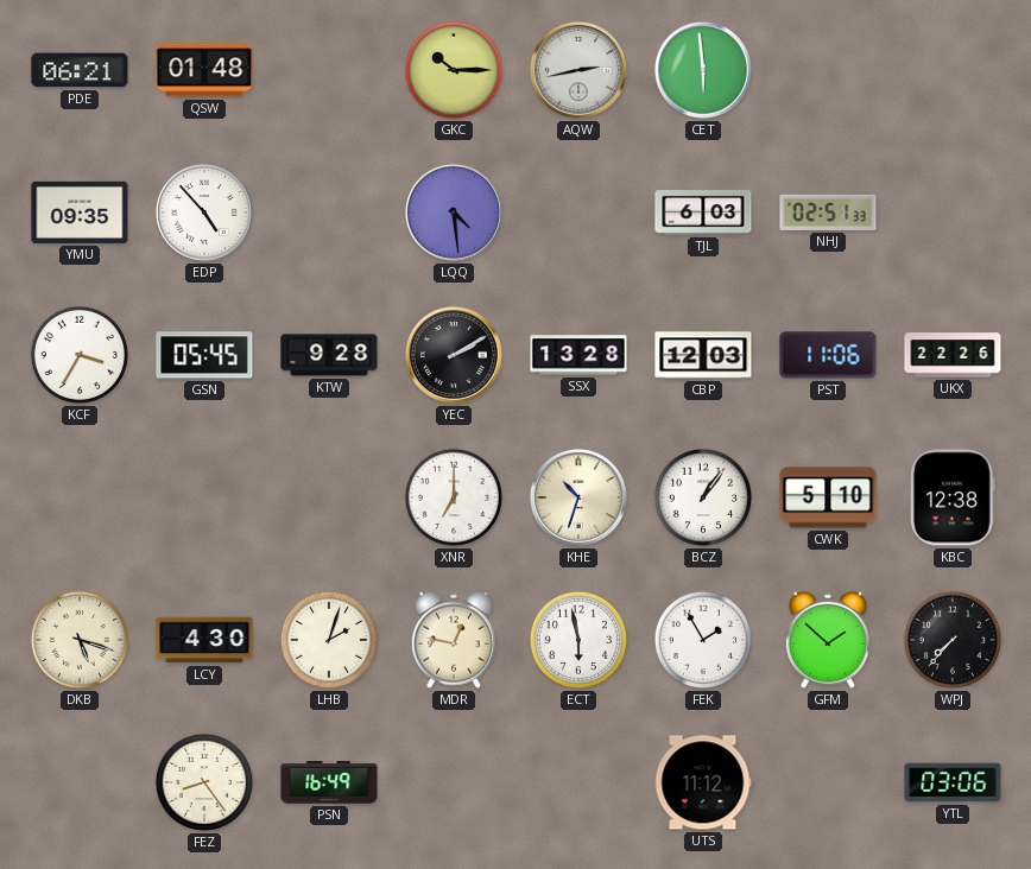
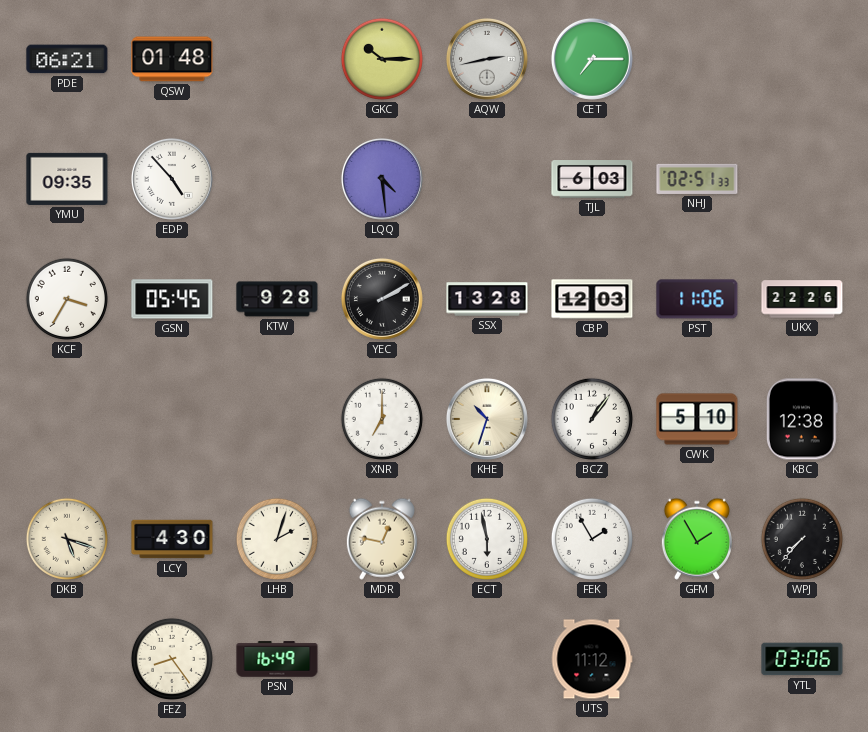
CET: 5:59 -> 7:15
GFM: 1:52 -> 1:55
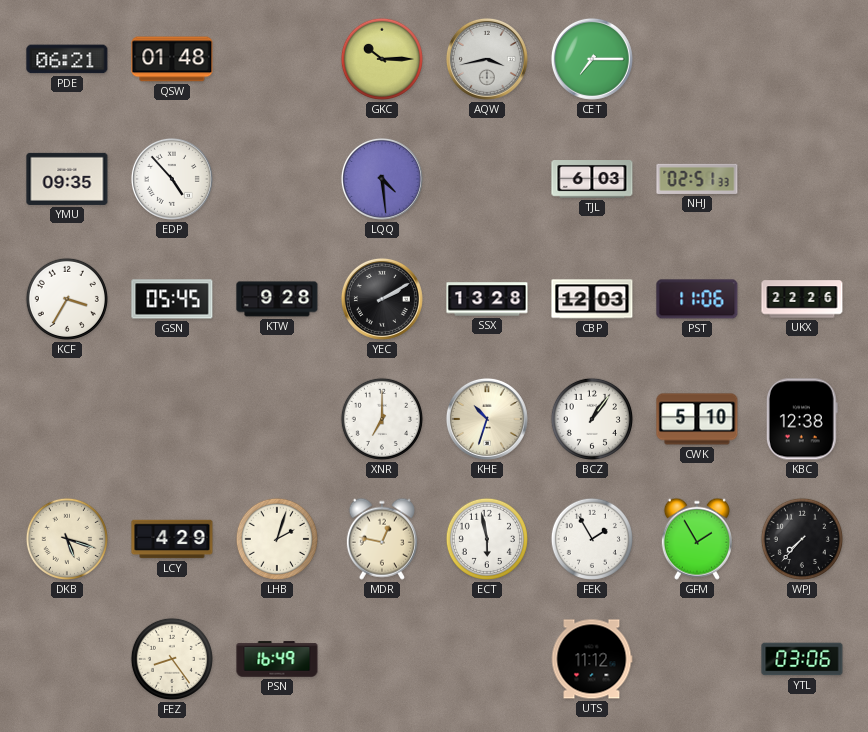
AQW: 2:43 -> 3:43
LCY: 4:30 -> 4:29
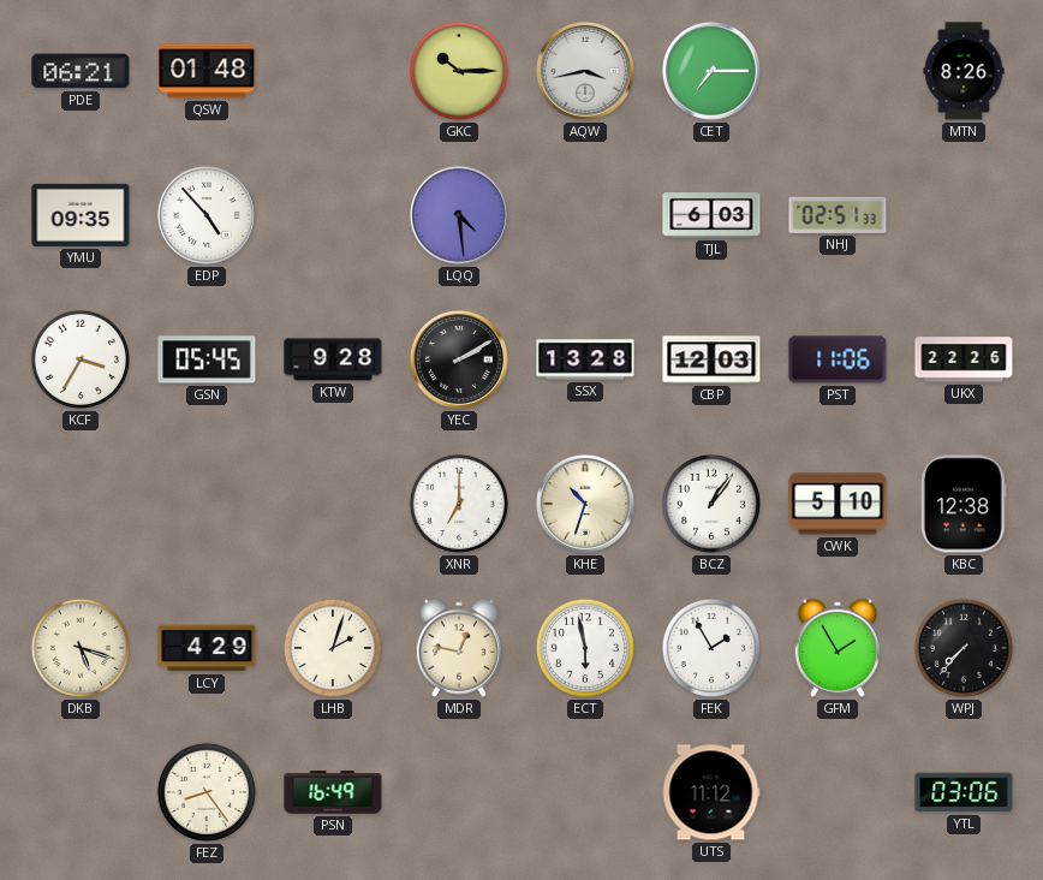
MTN: none -> 8:26
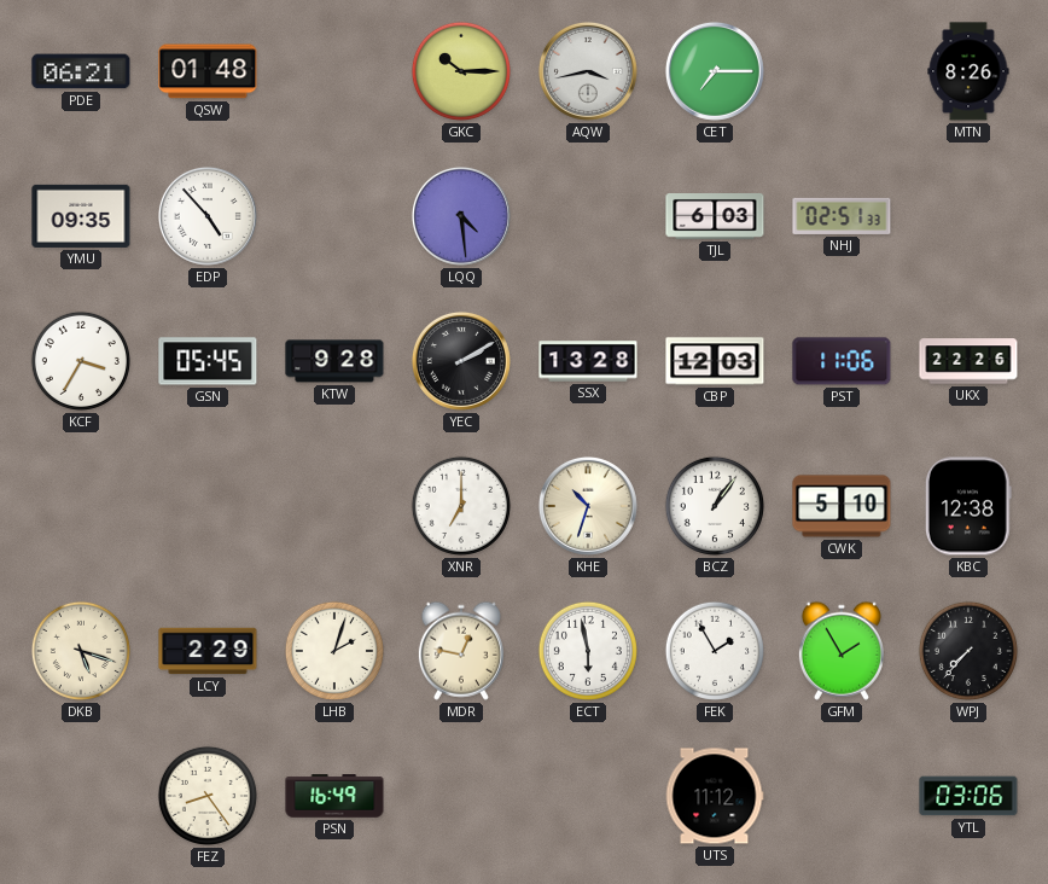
LCY: 4:29 -> 2:29
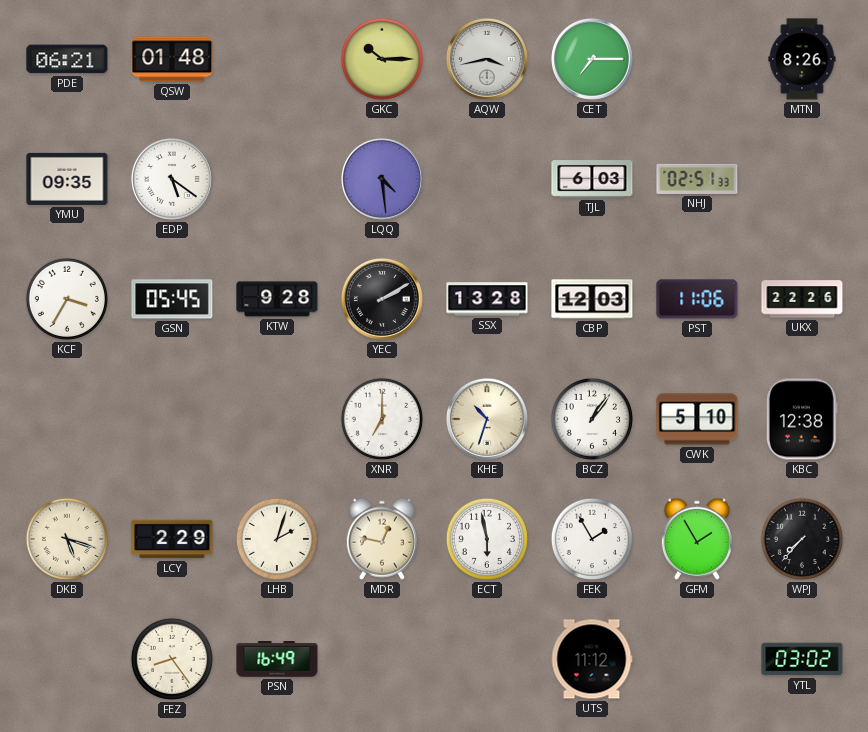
EDP: 4:53 -> 5:21
YTL: 03:06 -> 03:02
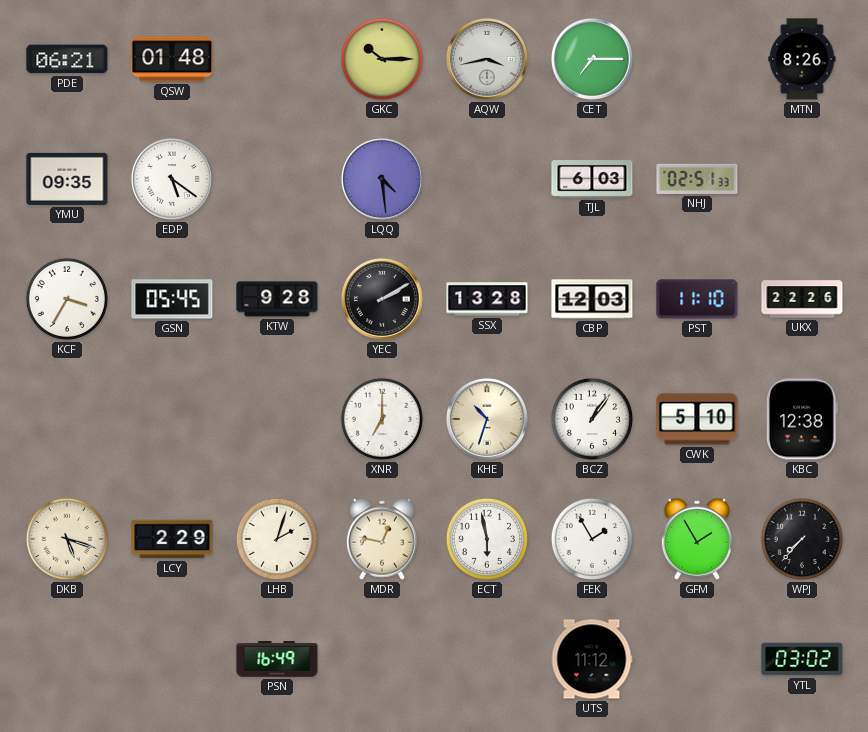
PST: 11:06 -> 11:10
FEZ: 8:24 -> none
